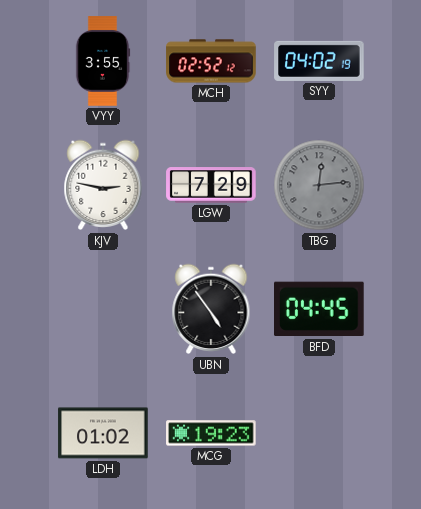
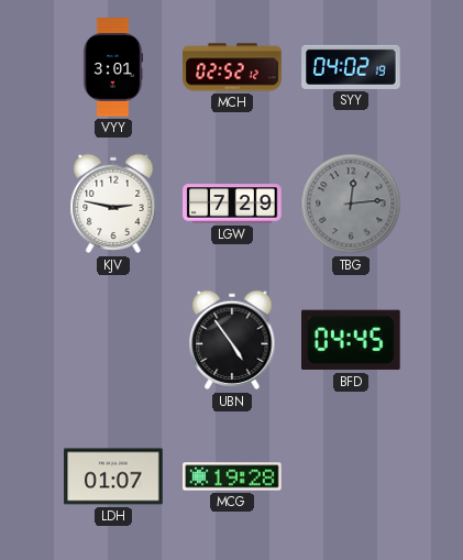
VYY: 3:55 -> 3:01
LDH: 01:02 -> 01:07
MCG: 19:23 -> 19:28
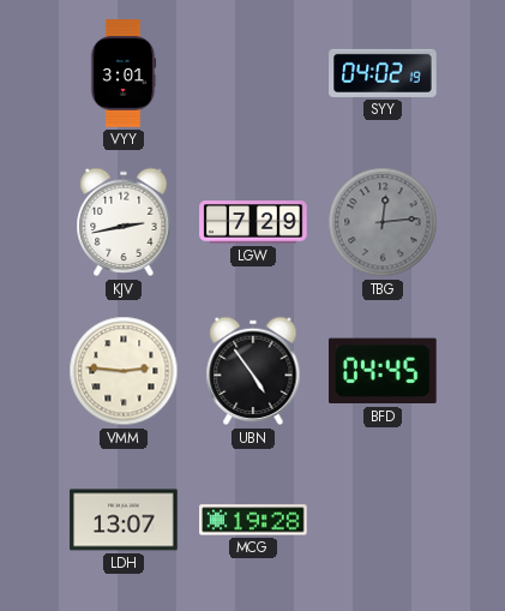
MCH: 02:52 -> none
KJV: 2:47 -> 2:43
VMM: none -> 2:46
LDH: 01:07 -> 13:07
